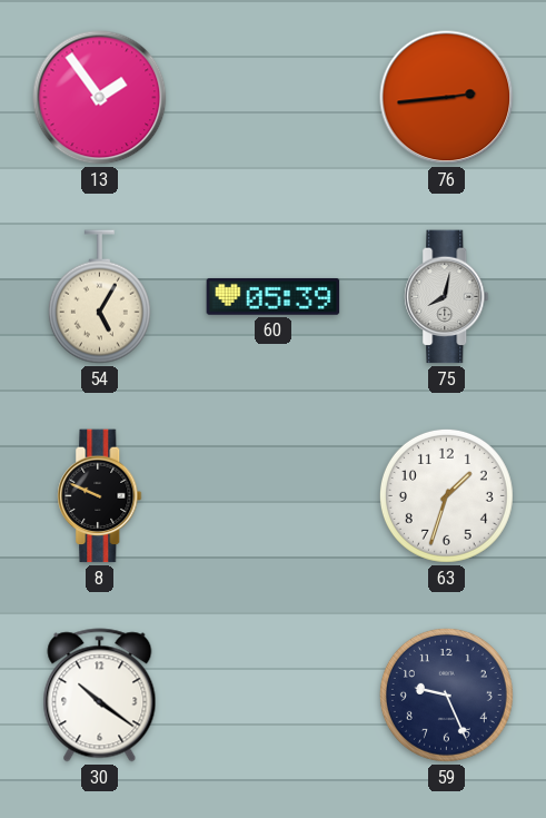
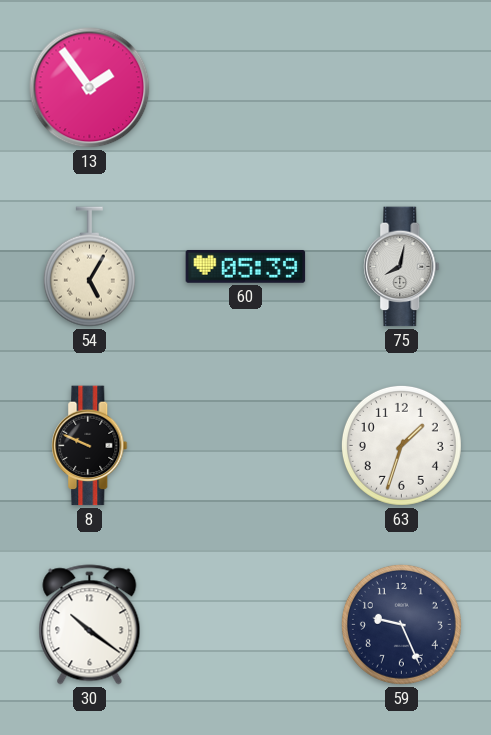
76: 2:44 -> none
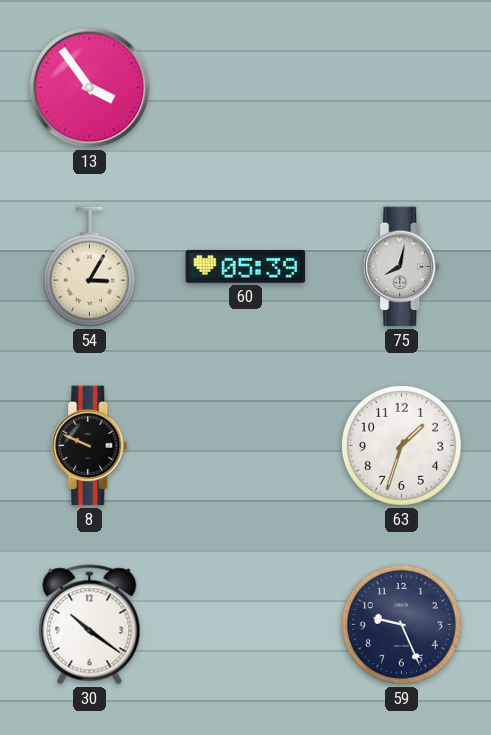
13: 1:54 -> 3:54
54: 5:05 -> 3:05
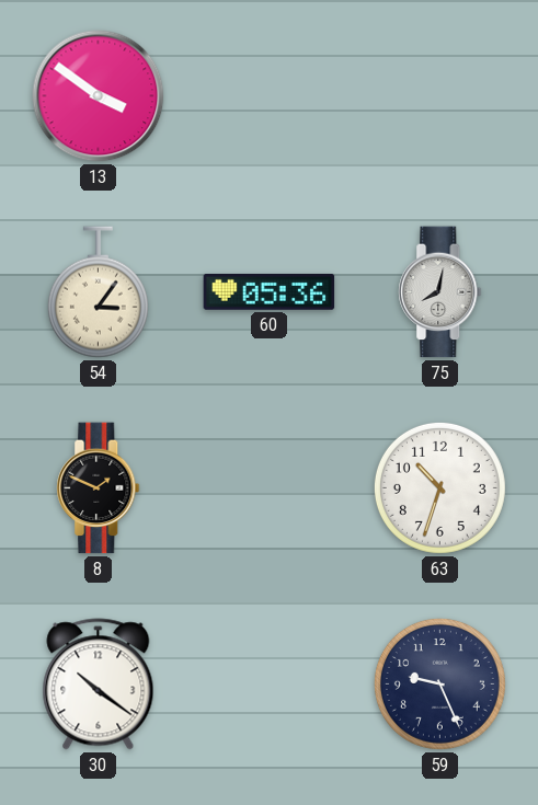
13: 3:54 -> 3:51
54: 3:05 -> 3:06
60: 05:39 -> 05:36
8: 9:49 -> 1:49
63: 1:33 -> 10:33
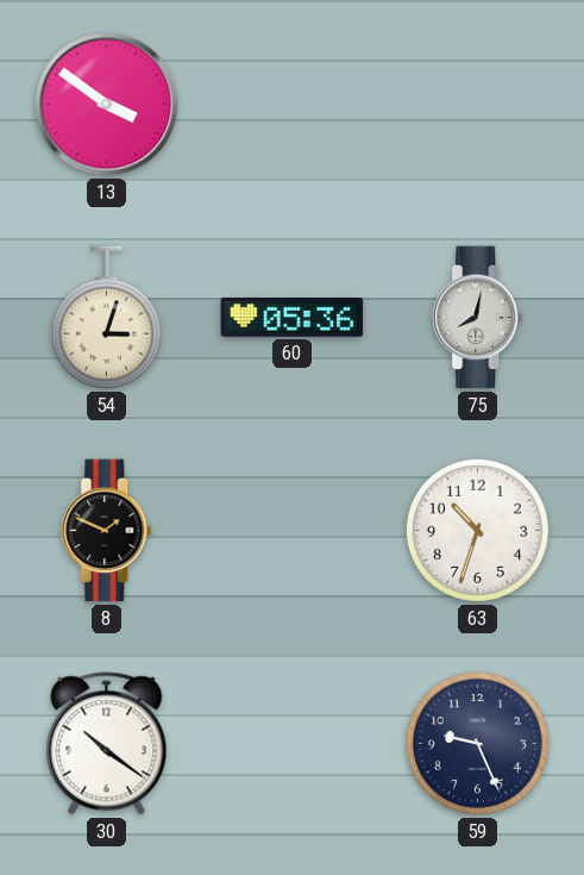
54: 3:06 -> 3:03
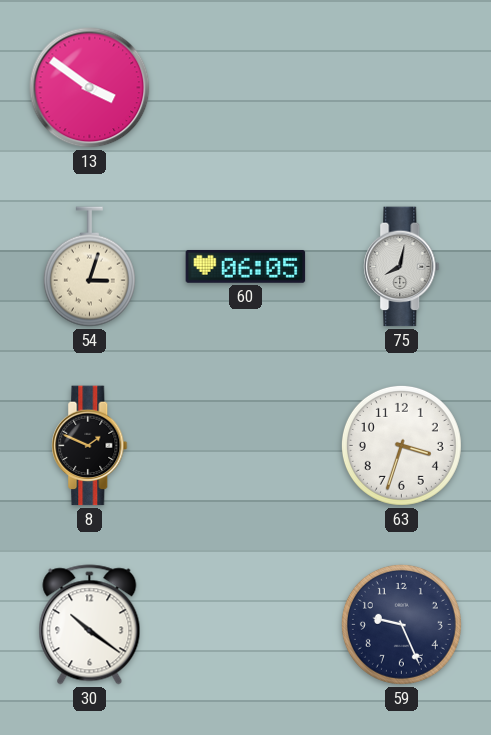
60: 05:36 -> 06:05
63: 10:33 -> 3:33
